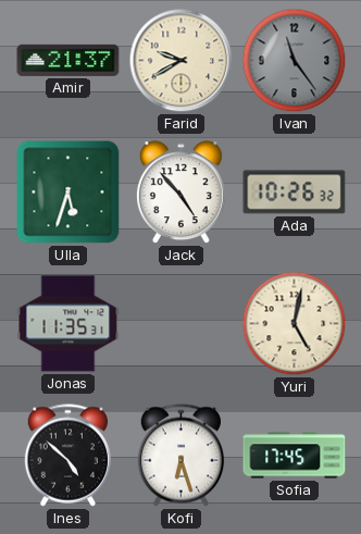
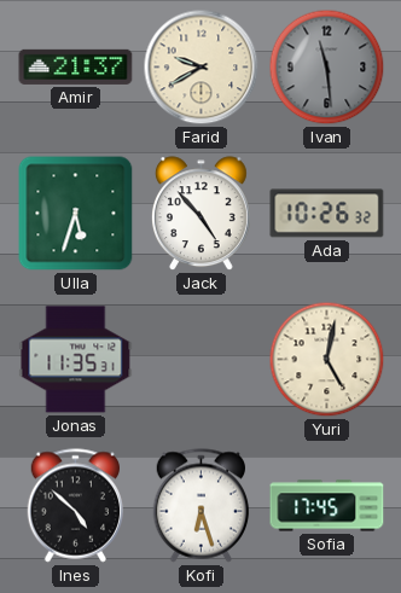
Ivan: 11:24 -> 11:29
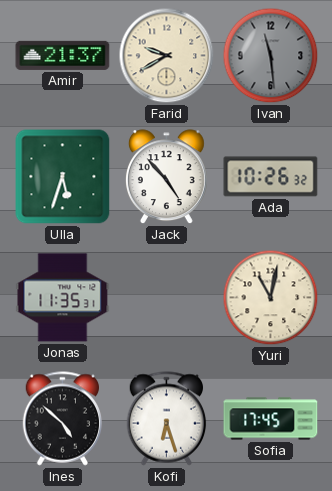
Yuri: 5:02 -> 11:02
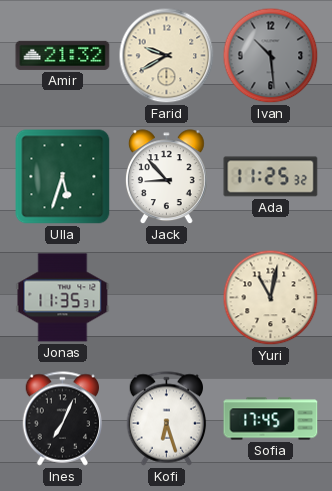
Amir: 21:37 -> 21:32
Ivan: 11:29 -> 10:29
Jack: 4:53 -> 8:53
Ada: 10:26 -> 11:25
Ines: 4:52 -> 7:04
